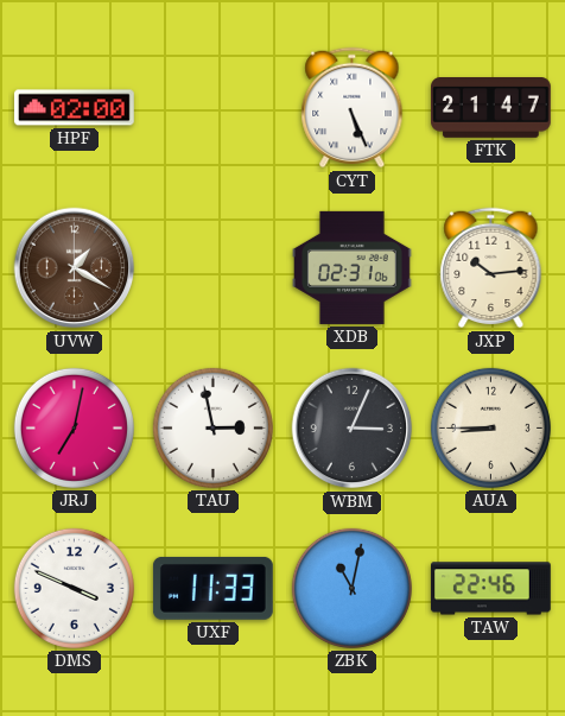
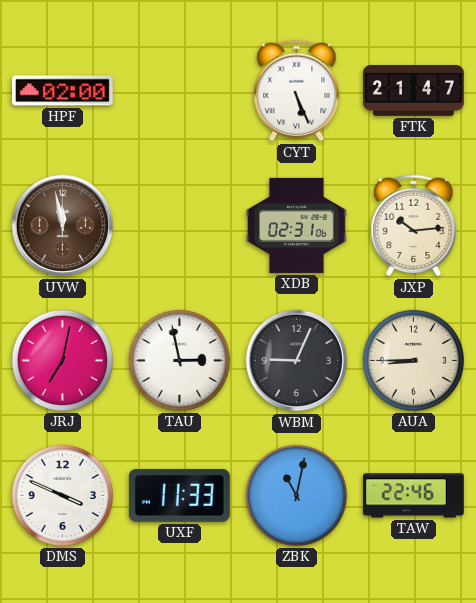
UVW: 1:20 -> 11:58
WBM: 3:04 -> 9:04
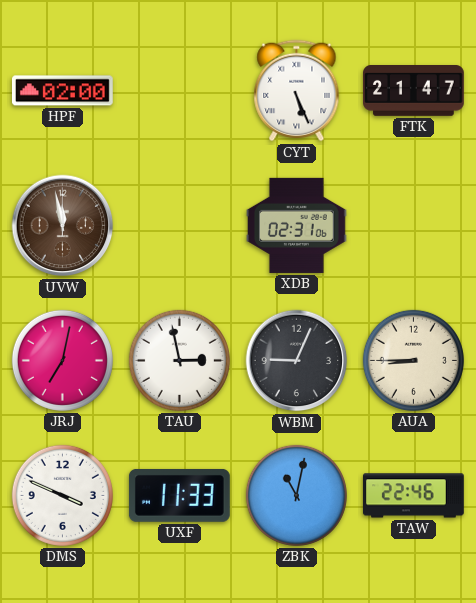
JXP: 10:14 -> none
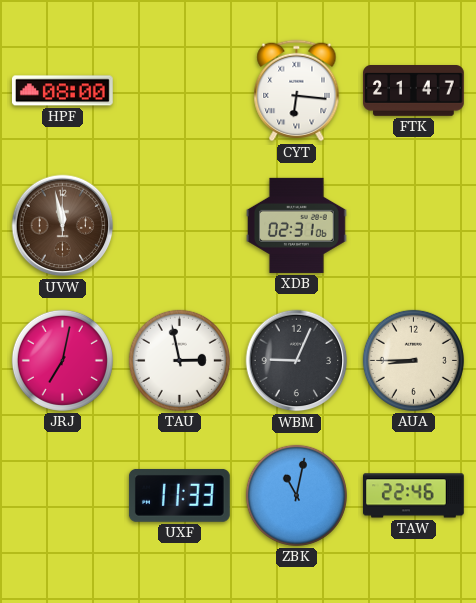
HPF: 02:00 -> 08:00
CYT: 5:26 -> 6:16
DMS: 3:49 -> none
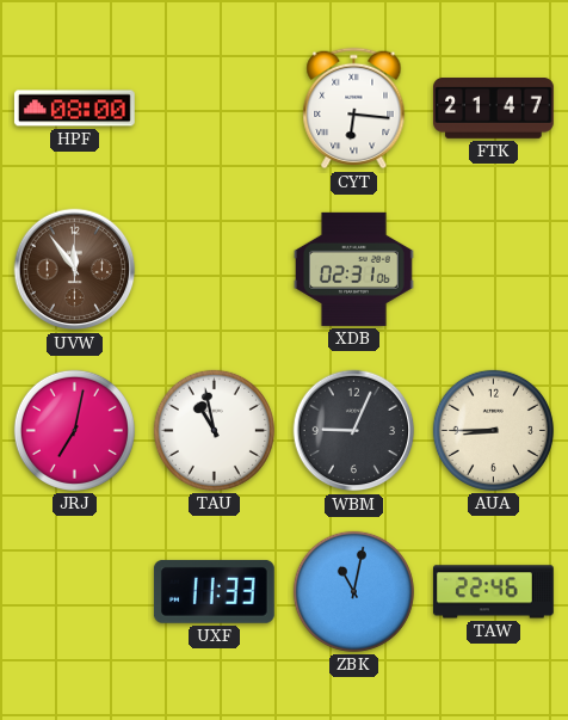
UVW: 11:58 -> 11:54
TAU: 2:58 -> 10:58
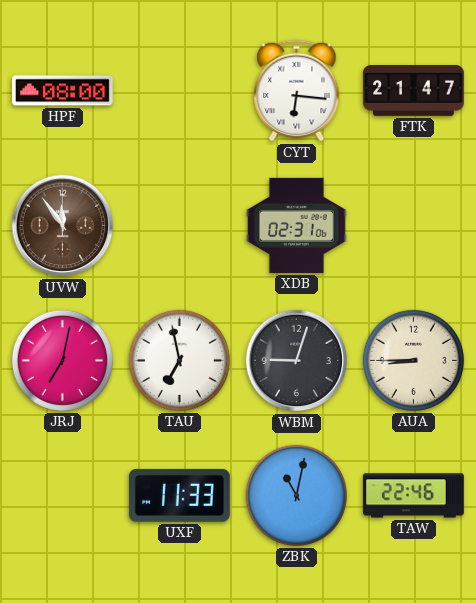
TAU: 10:58 -> 6:58
WBM: 9:04 -> 9:03
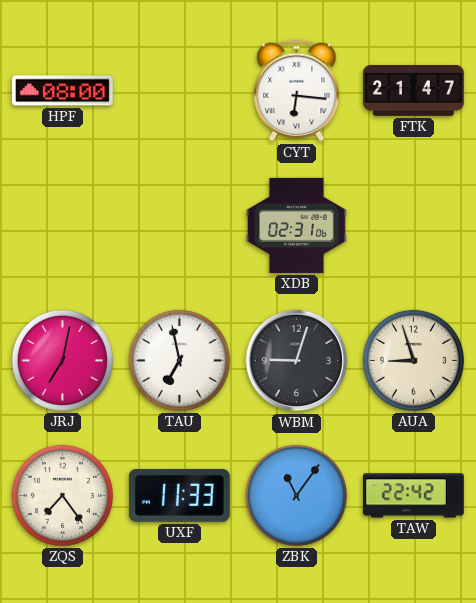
UVW: 11:54 -> none
AUA: 8:45 -> 8:57
ZQS: none -> 7:24
ZBK: 11:02 -> 11:06
TAW: 22:46 -> 22:42
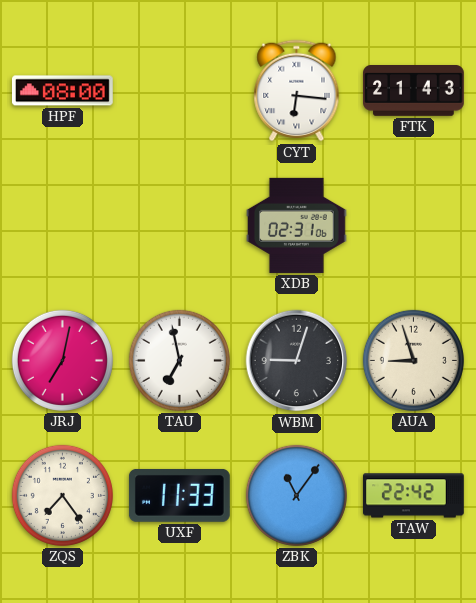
FTK: 21:47 -> 21:43
